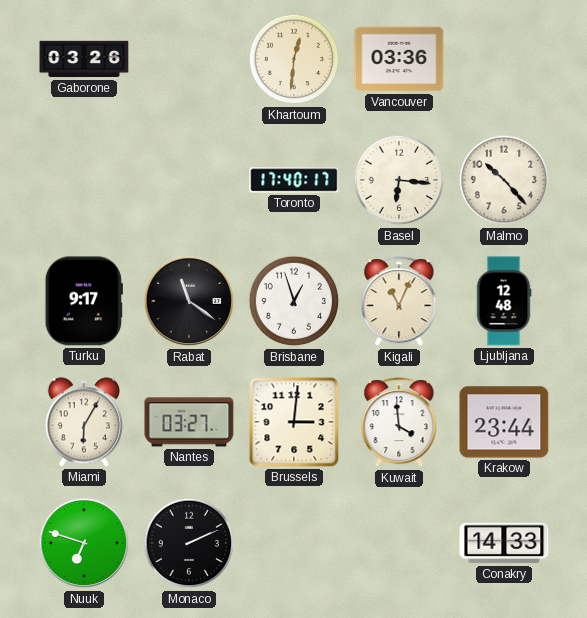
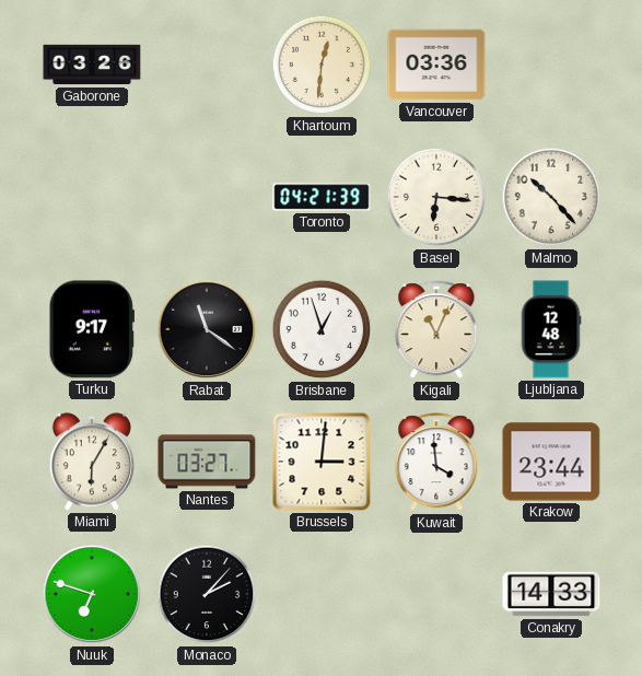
Toronto: 17:40 -> 04:21
Monaco: 2:11 -> 2:07
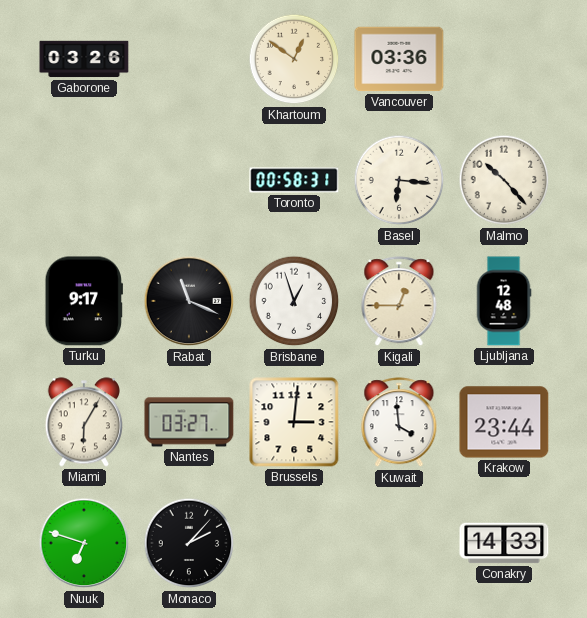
Khartoum: 12:31 -> 12:51
Toronto: 04:21 -> 00:58
Rabat: 11:21 -> 11:19
Kigali: 11:04 -> 12:45
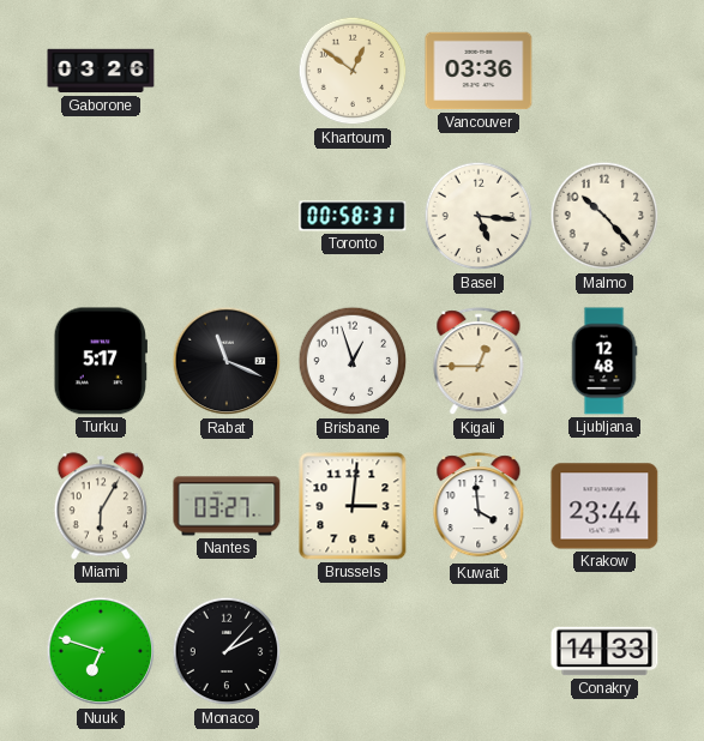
Basel: 6:16 -> 5:16
Turku: 9:17 -> 5:17
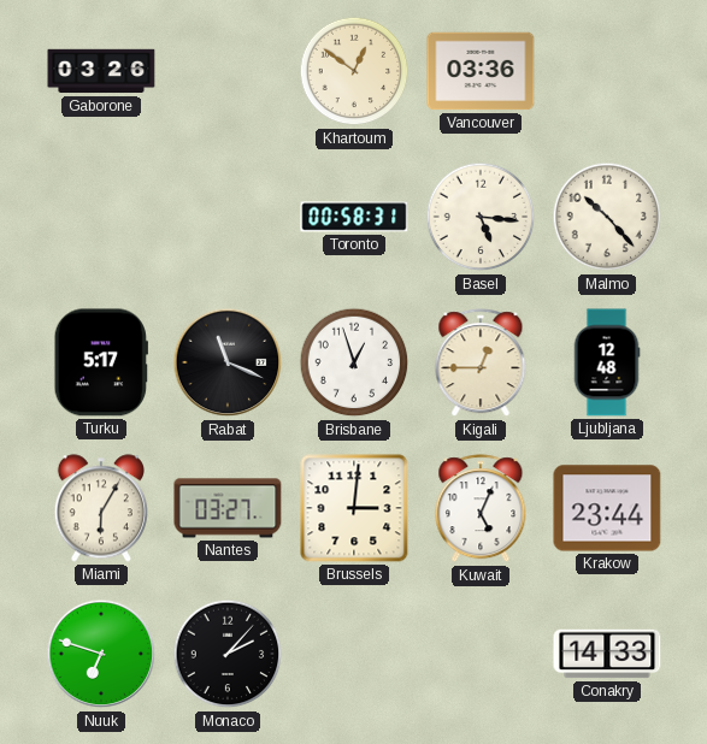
Kuwait: 3:59 -> 5:04
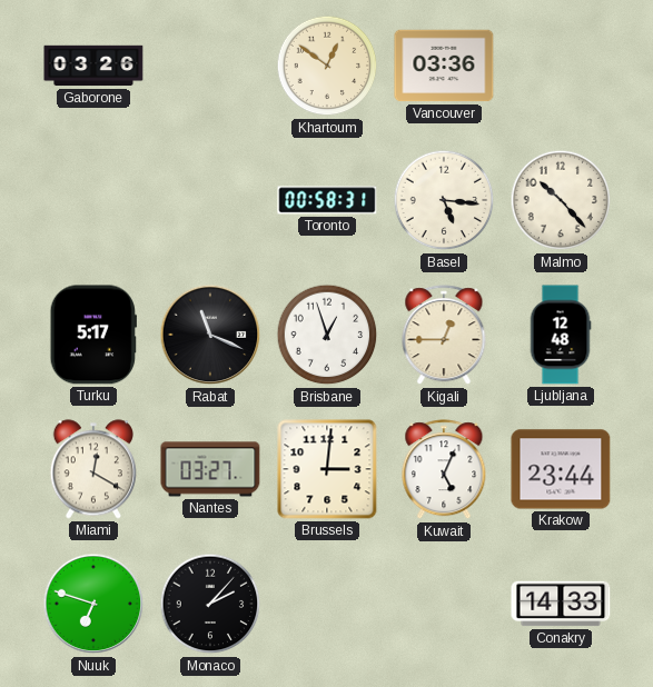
Miami: 6:05 -> 12:20
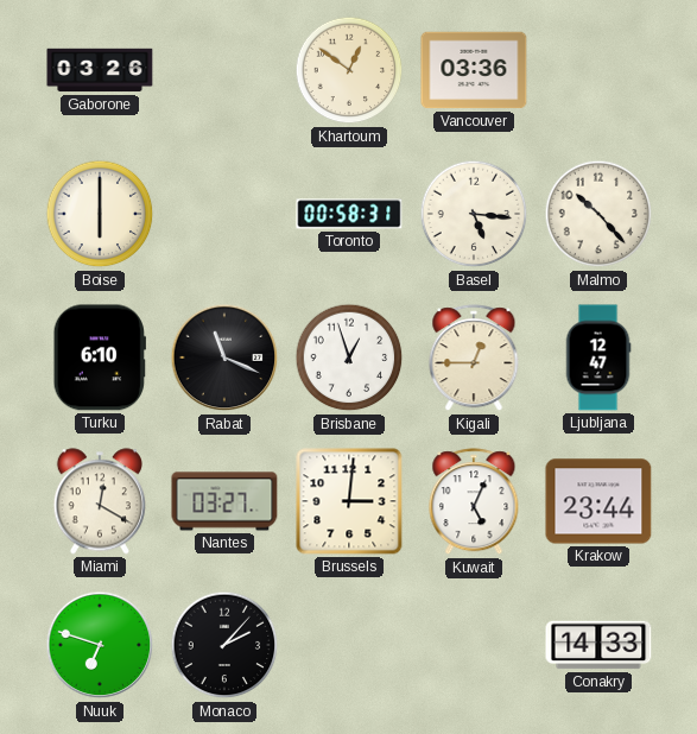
Boise: none -> 6:00
Turku: 5:17 -> 6:10
Ljubljana: 12:48 -> 12:47
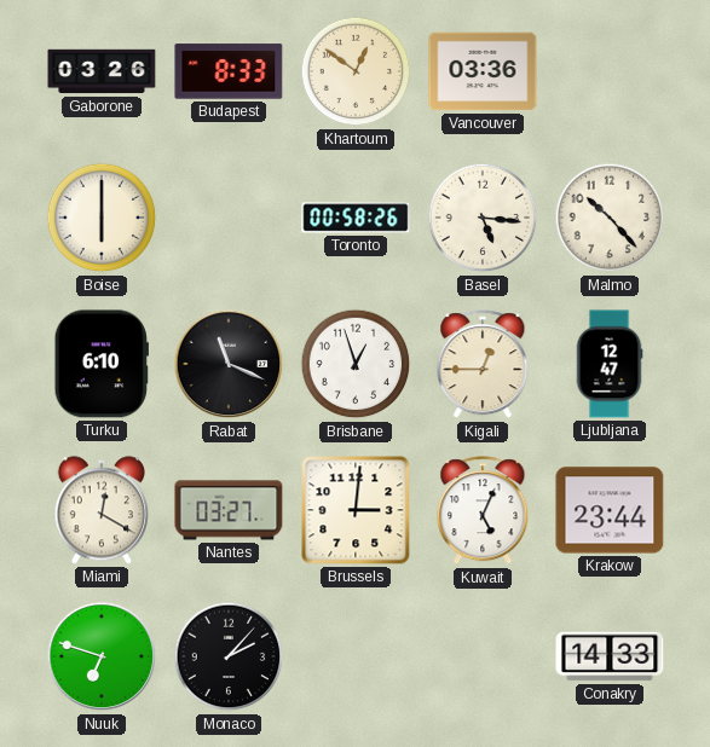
Budapest: none -> 8:33
Toronto: 00:58:31 -> 00:58:26
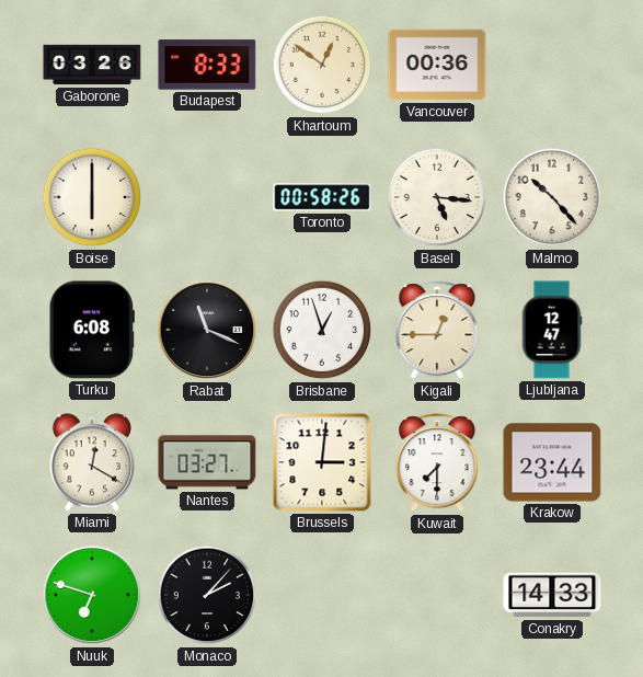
Vancouver: 03:36 -> 00:36
Turku: 6:10 -> 6:08
Kuwait: 5:04 -> 7:30
